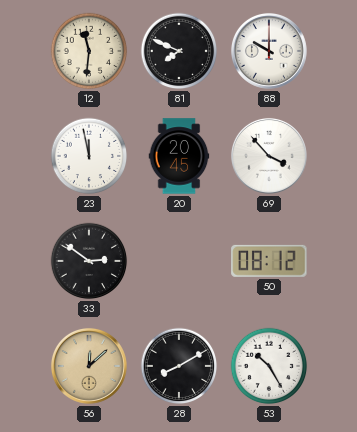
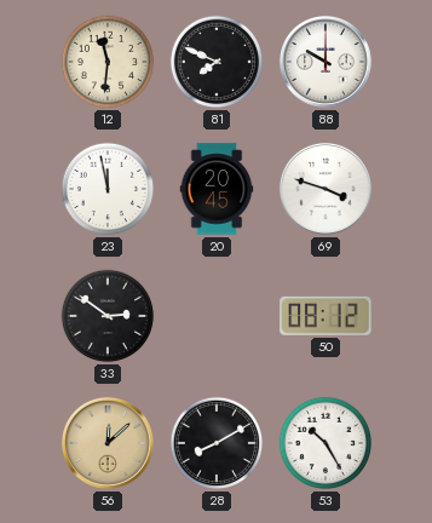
69: 3:53 -> 3:48
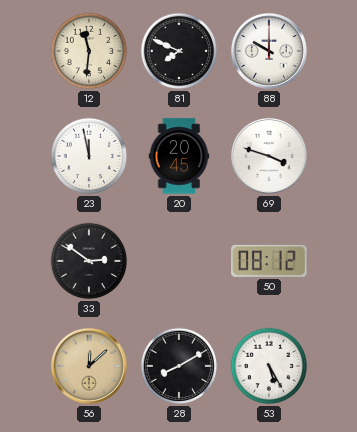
53: 10:25 -> 5:25
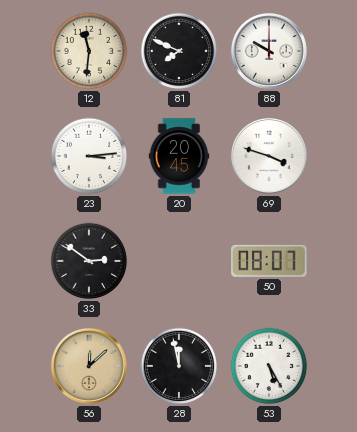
23: 11:58 -> 3:14
50: 08:12 -> 08:07
28: 8:10 -> 11:58
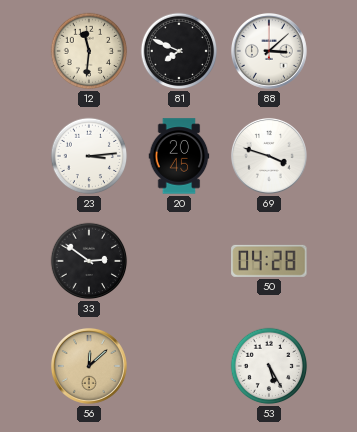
88: 10:00 -> 3:08
50: 08:07 -> 04:28
28: 11:58 -> none
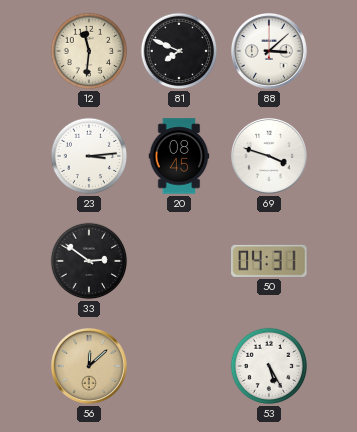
20: 20:45 -> 08:45
50: 04:28 -> 04:31
